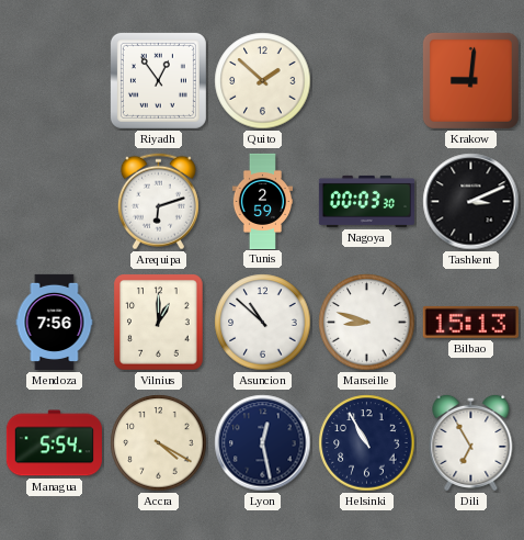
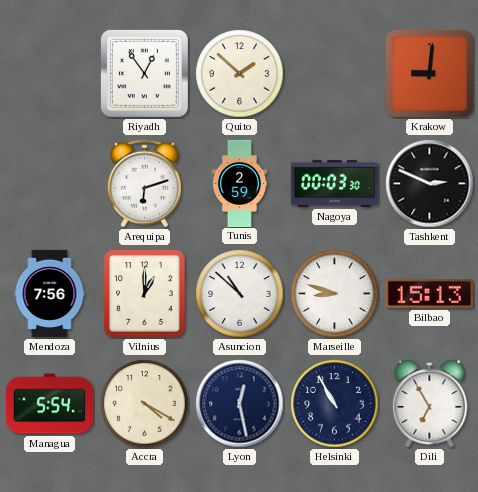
Tashkent: 3:11 -> 2:49
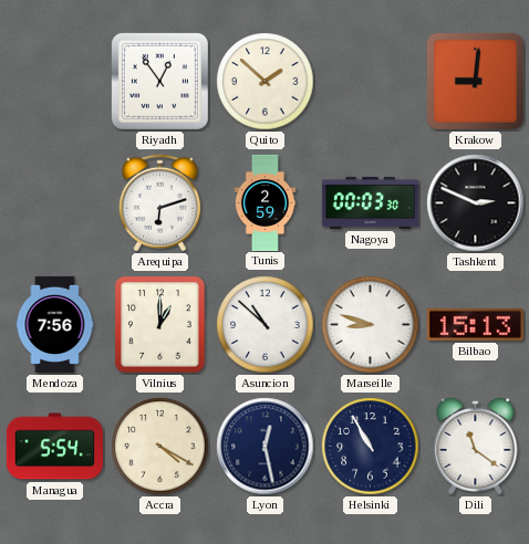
Dili: 6:55 -> 11:21
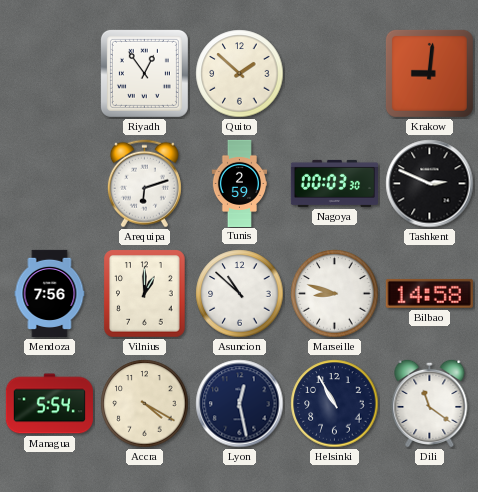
Bilbao: 15:13 -> 14:58
